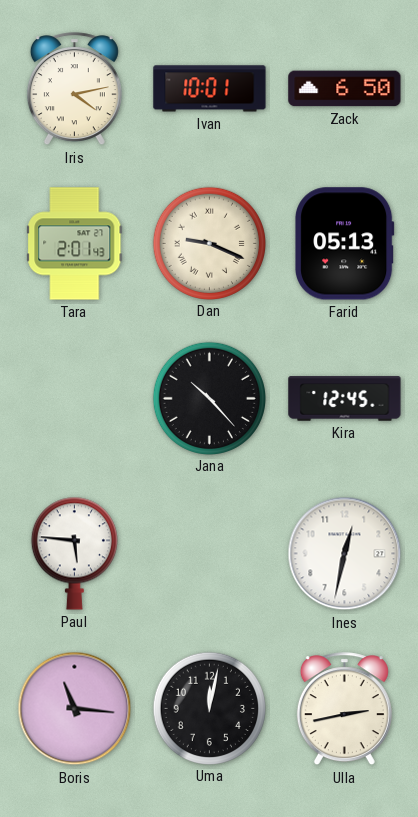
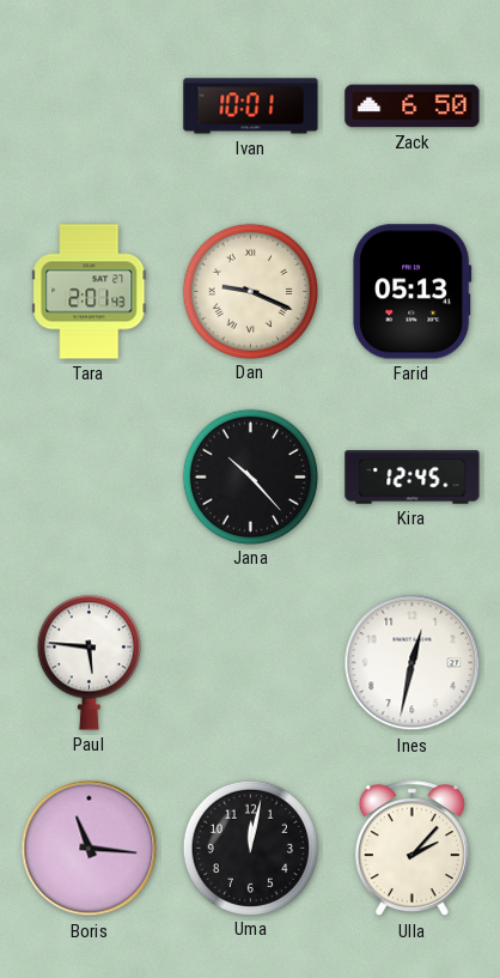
Iris: 4:13 -> none
Ulla: 2:43 -> 2:07
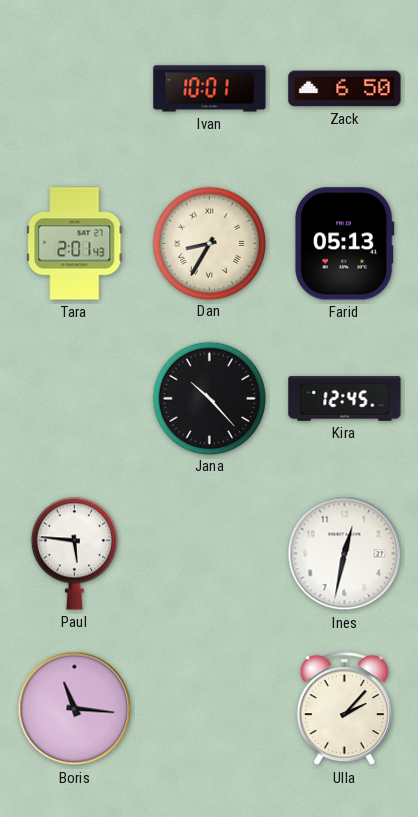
Dan: 9:19 -> 8:35
Uma: 12:02 -> none
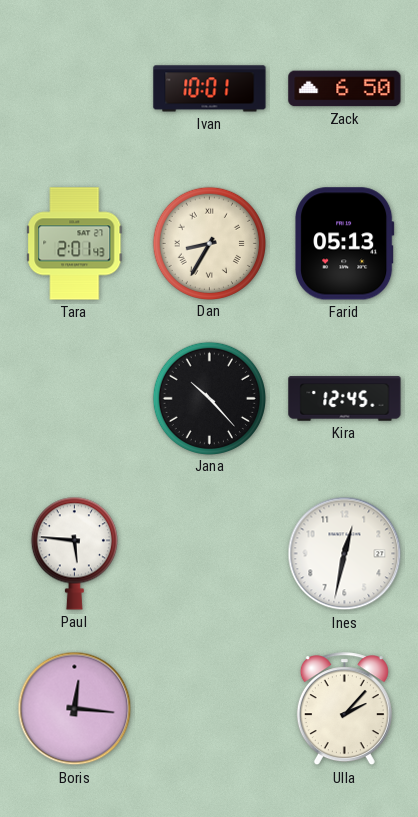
Boris: 11:16 -> 12:16
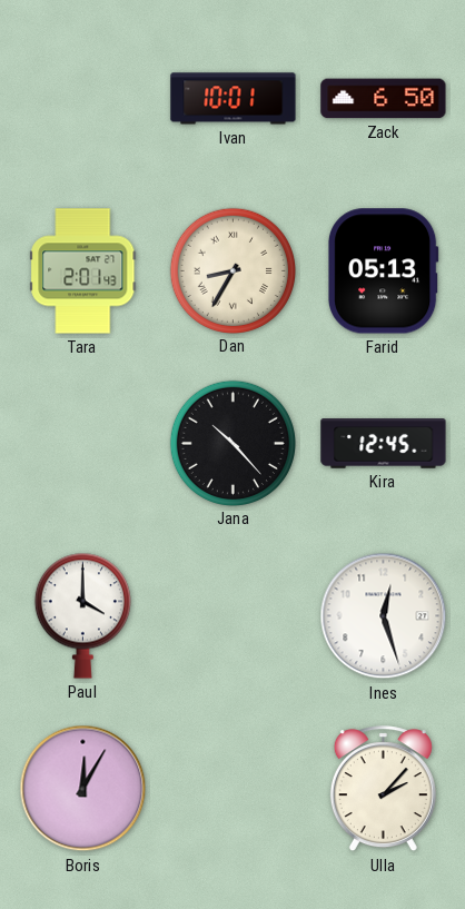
Paul: 5:46 -> 4:00
Ines: 12:32 -> 12:27
Boris: 12:16 -> 12:05
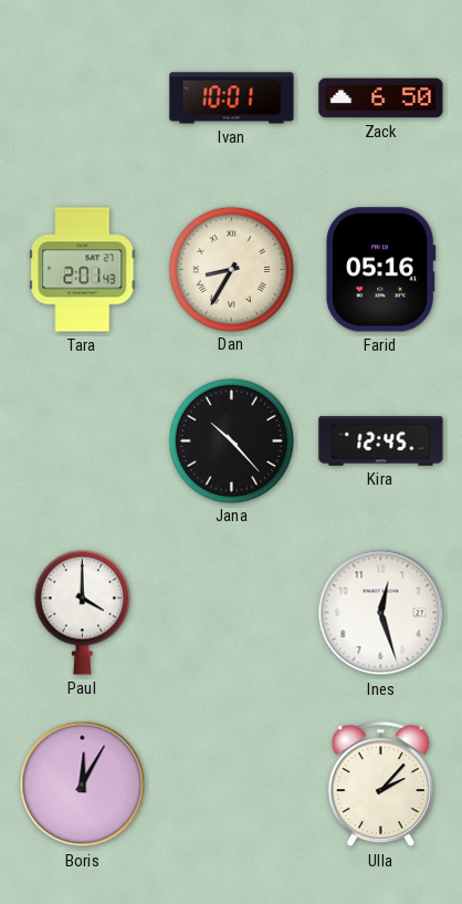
Farid: 05:13 -> 05:16
